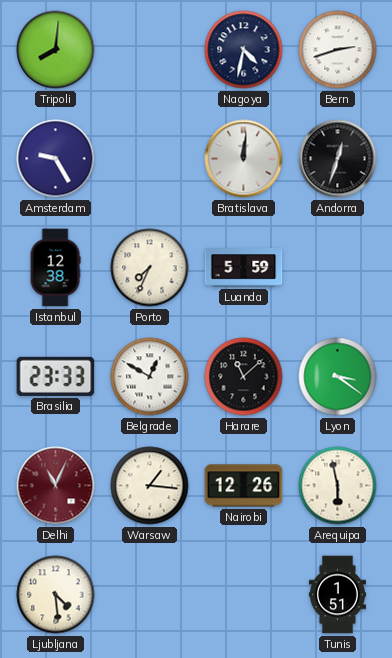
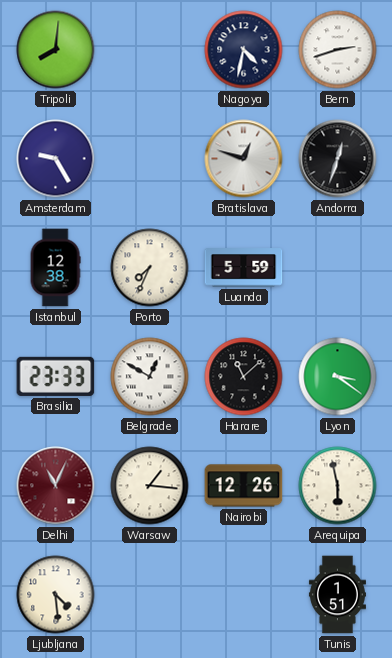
Bratislava: 12:01 -> 12:48
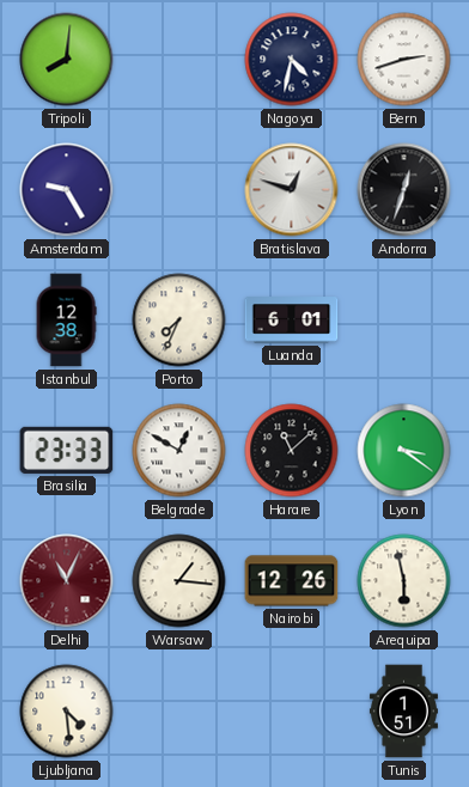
Luanda: 5:59 -> 6:01
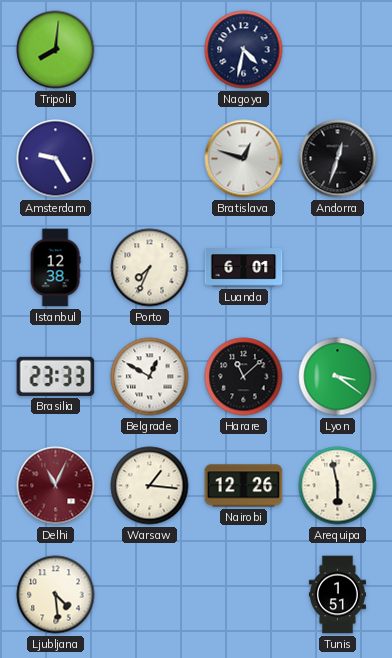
Bern: 2:42 -> none
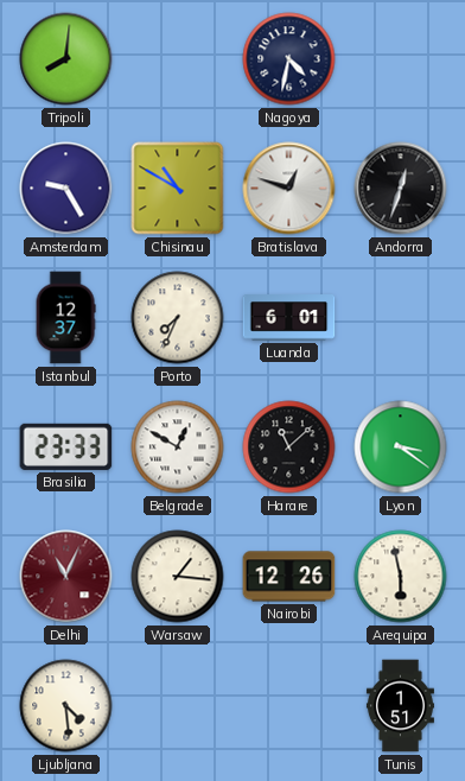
Chisinau: none -> 10:50
Istanbul: 12:38 -> 12:37
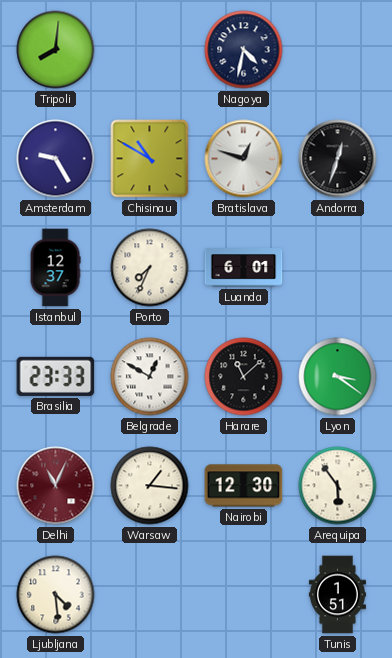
Nairobi: 12:26 -> 12:30
Arequipa: 5:58 -> 5:54
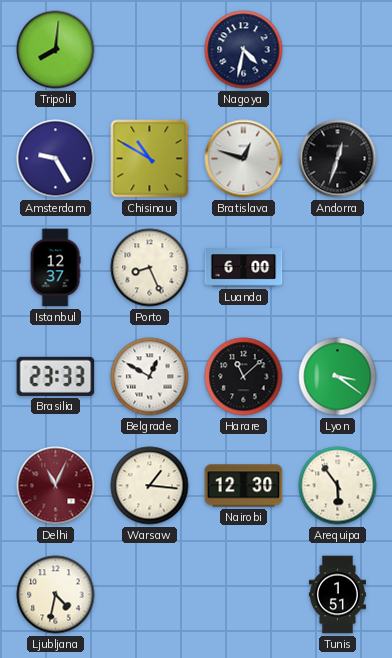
Porto: 7:34 -> 8:26
Luanda: 6:01 -> 6:00
Ljubljana: 4:29 -> 4:32
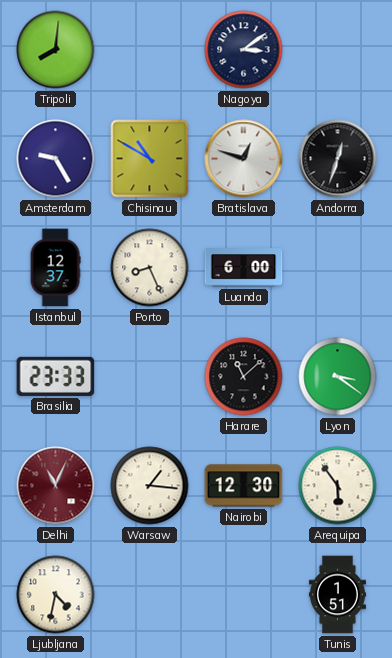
Nagoya: 4:32 -> 3:09
Belgrade: 12:50 -> none
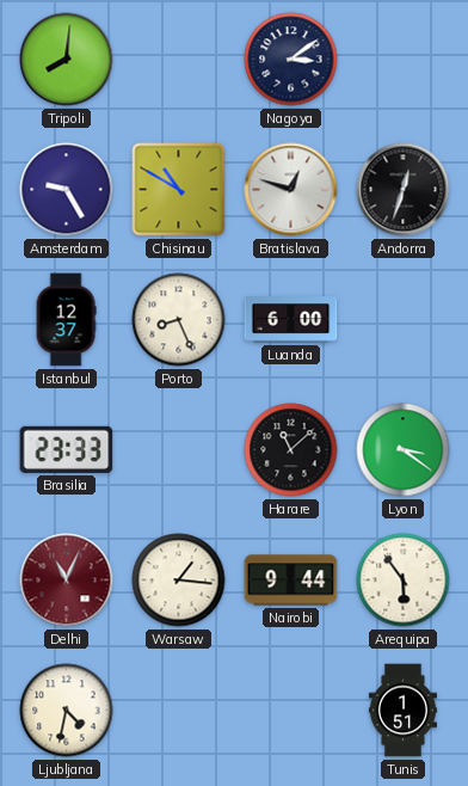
Nairobi: 12:30 -> 9:44
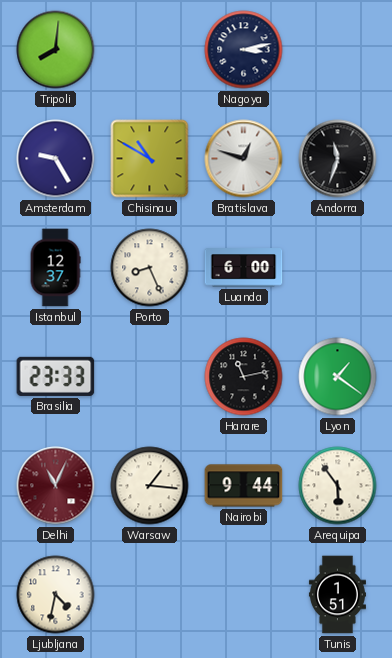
Nagoya: 3:09 -> 3:13
Andorra: 12:33 -> 11:33
Harare: 11:08 -> 11:13
Lyon: 3:21 -> 1:21
